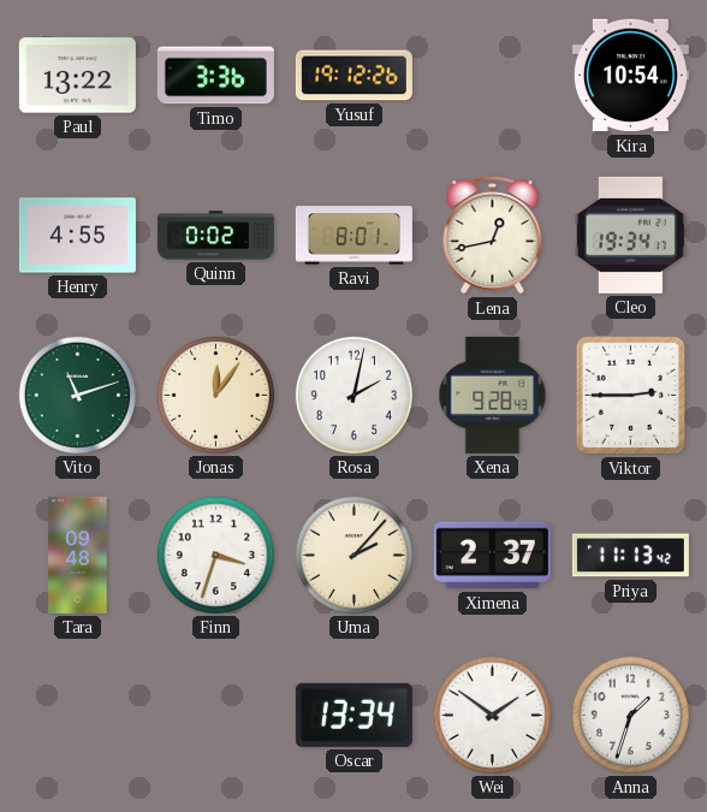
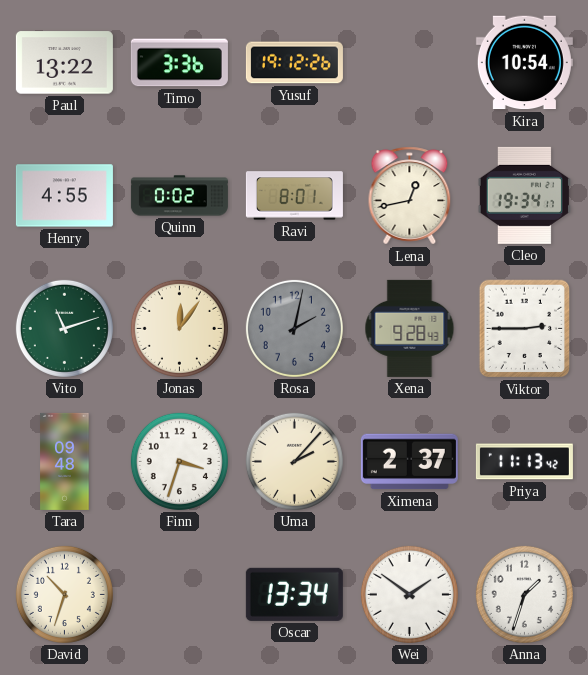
Rosa dial: white -> grey
David: none -> 10:33
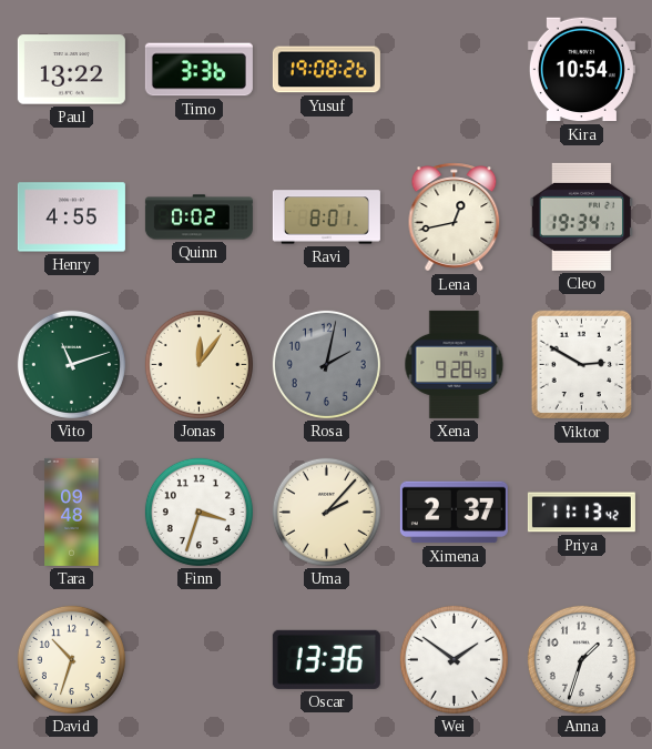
Yusuf: 19:12 -> 19:08
Viktor: 2:45 -> 2:50
Oscar: 13:34 -> 13:36
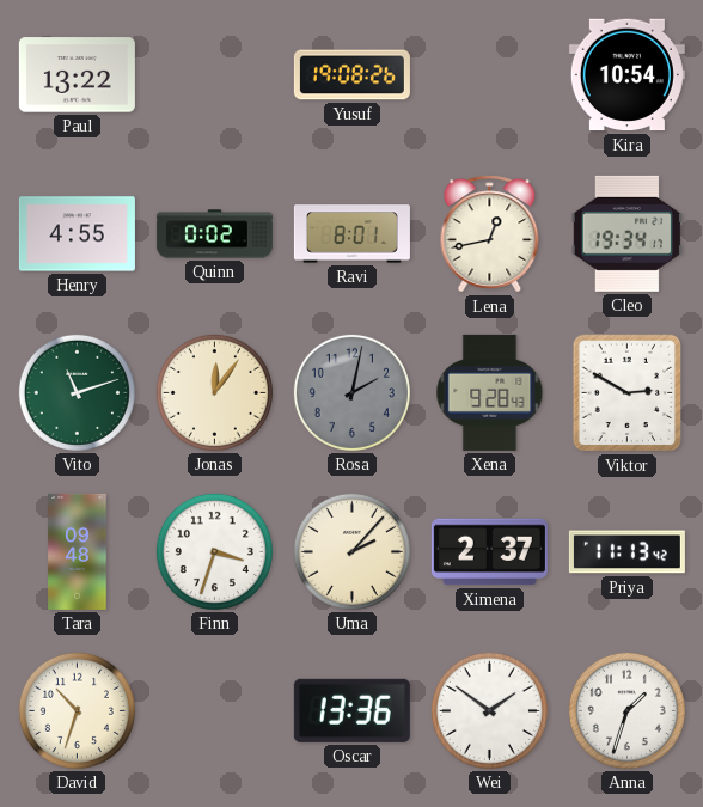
Timo: 3:36 -> none
